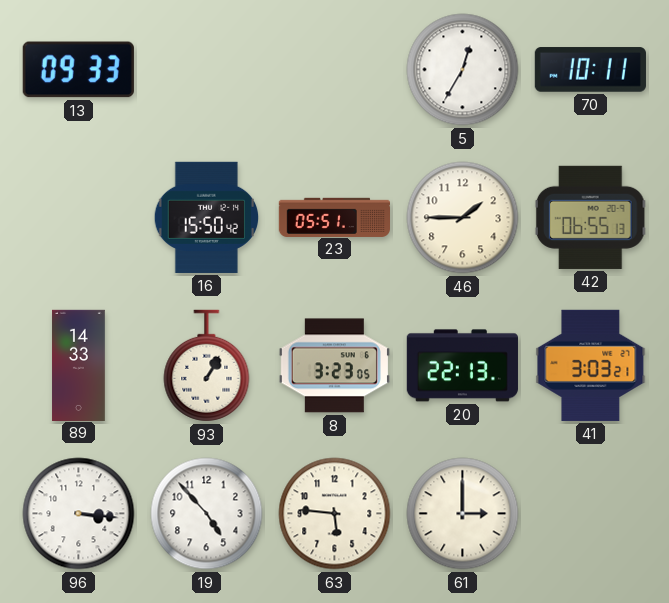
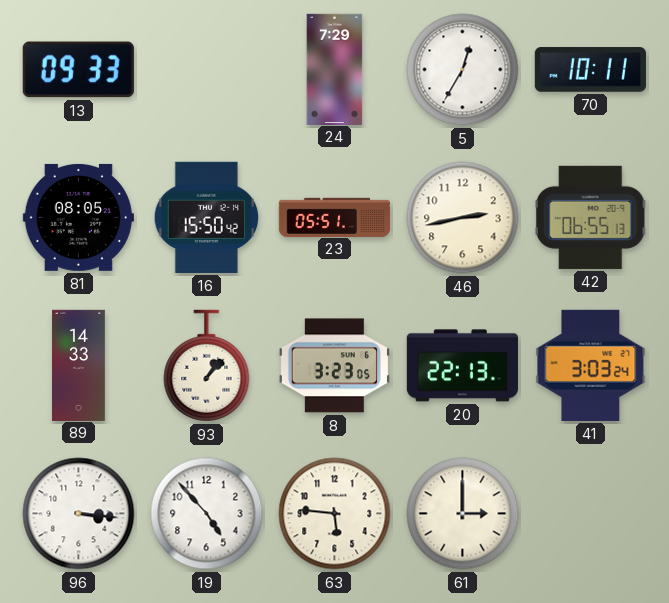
24: none -> 7:29
81: none -> 08:05
46: 1:45 -> 2:43
93: 1:05 -> 1:07
41: 3:03:21 -> 3:03:24
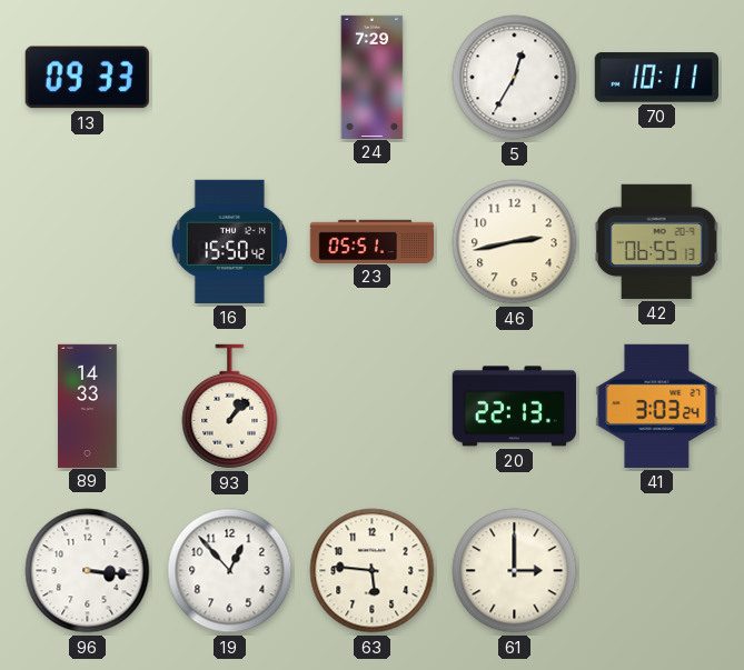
81: 08:05 -> none
8: 3:23 -> none
19: 4:53 -> 12:53
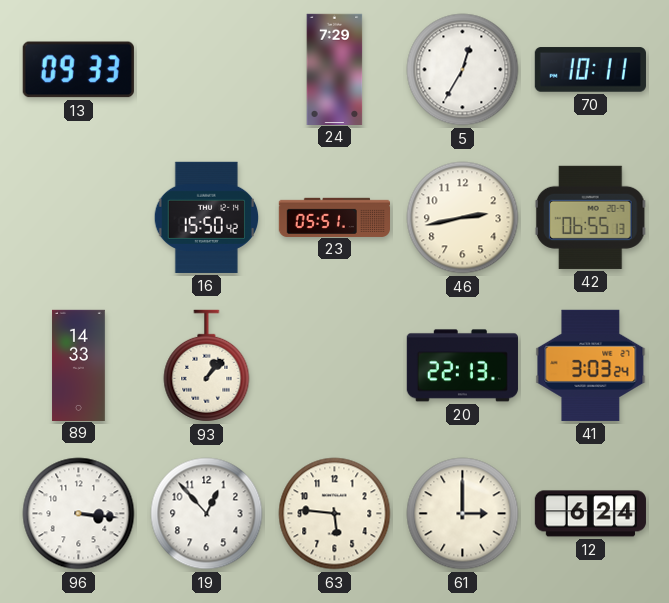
12: none -> 6:24
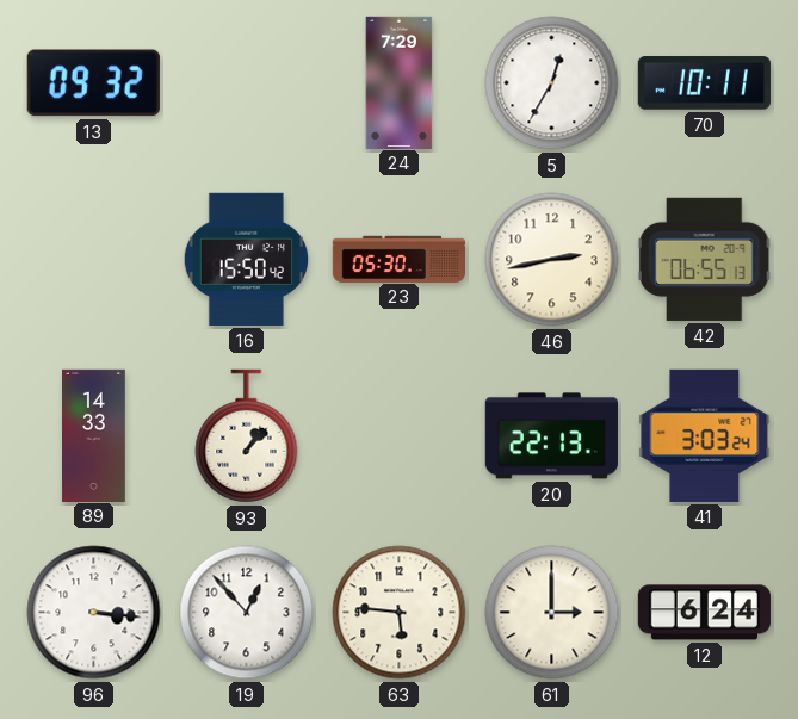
13: 09:33 -> 09:32
23: 05:51 -> 05:30
